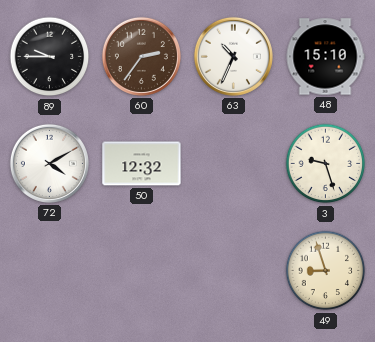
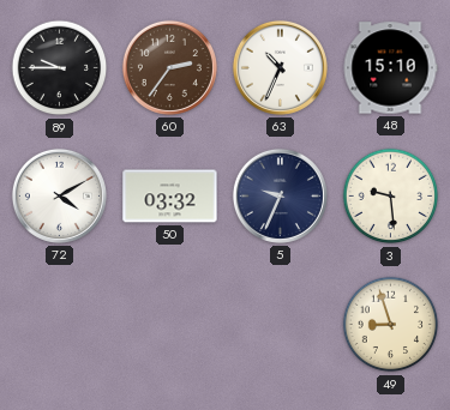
50: 12:32 -> 03:32
5: none -> 9:34
3: 9:27 -> 9:29
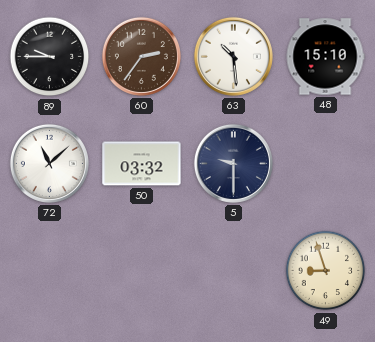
63: 10:34 -> 10:29
72: 4:10 -> 11:08
5: 9:34 -> 9:30
3: 9:29 -> none
